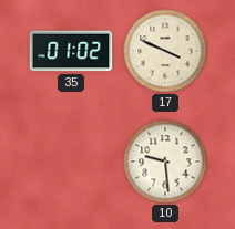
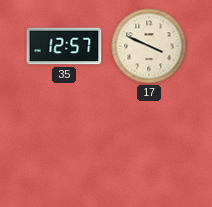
35: 01:02 -> 12:57
10: 9:29 -> none
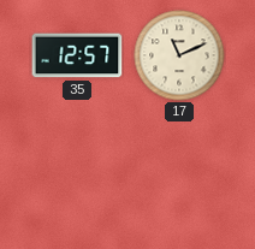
17: 3:49 -> 11:11
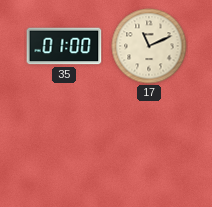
35: 12:57 -> 01:00
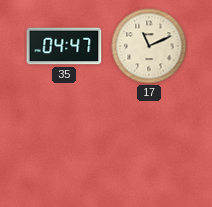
35: 01:00 -> 04:47
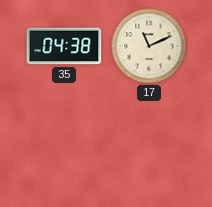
35: 04:47 -> 04:38
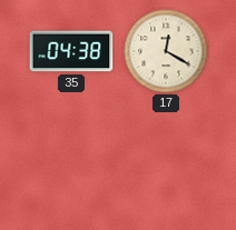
17: 11:11 -> 12:20
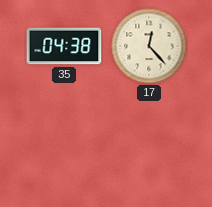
17: 12:20 -> 12:23
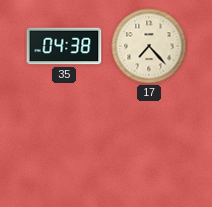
17: 12:23 -> 7:23
